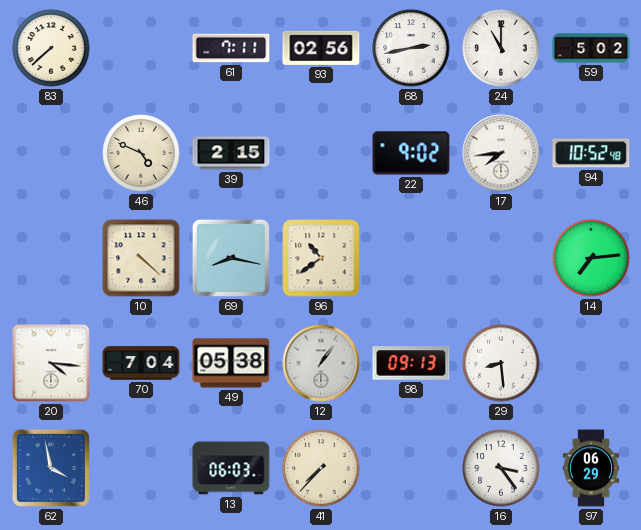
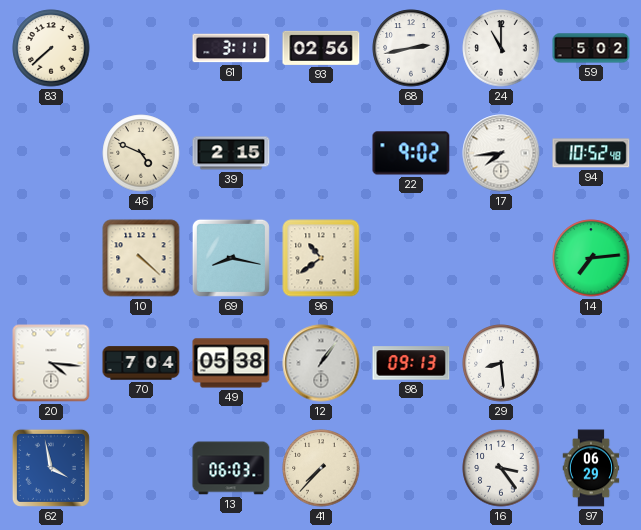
61: 7:11 -> 3:11
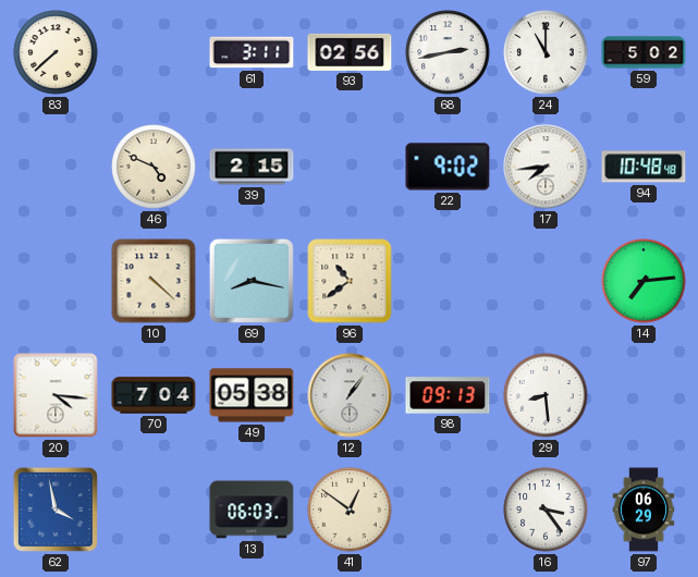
94: 10:52 -> 10:48
41: 7:37 -> 12:51
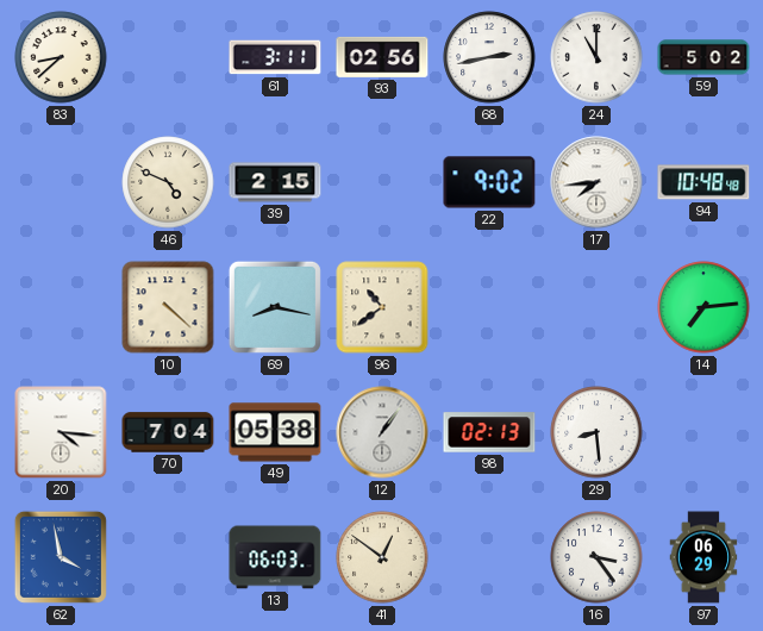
83: 7:38 -> 8:38
98: 09:13 -> 02:13
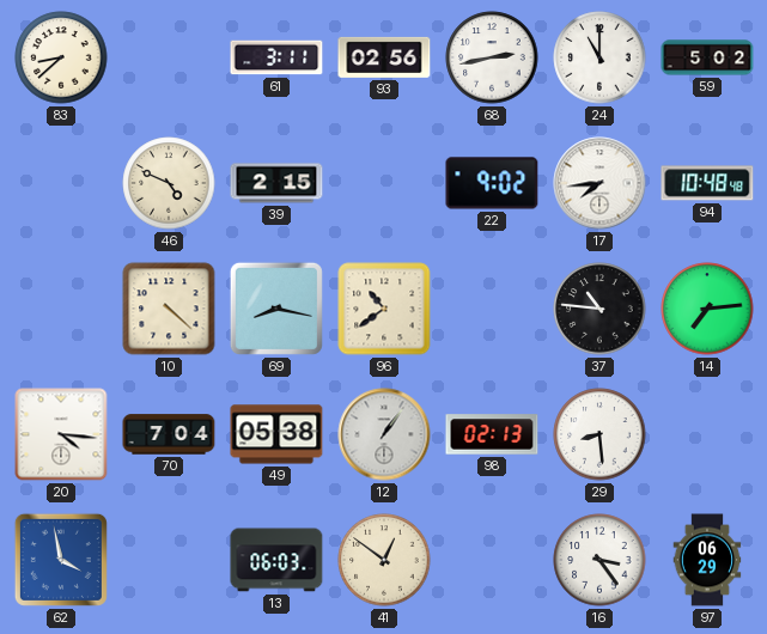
37: none -> 10:46
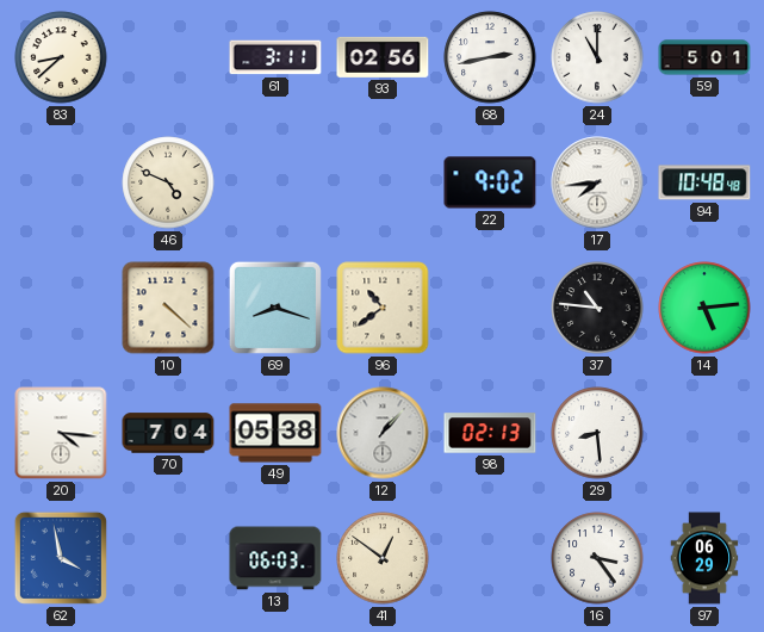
59: 5:02 -> 5:01
39: 2:15 -> none
69: 8:17 -> 8:18
14: 7:14 -> 5:14
12: 1:06 -> 1:07
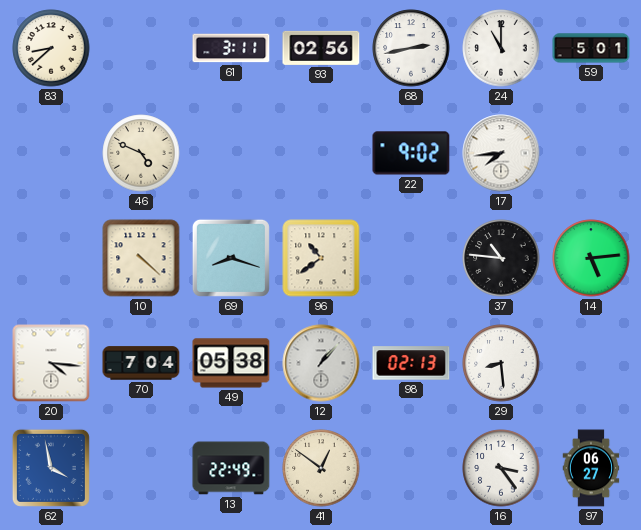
94: 10:48 -> none
13: 06:03 -> 22:49
97: 06:29 -> 06:27
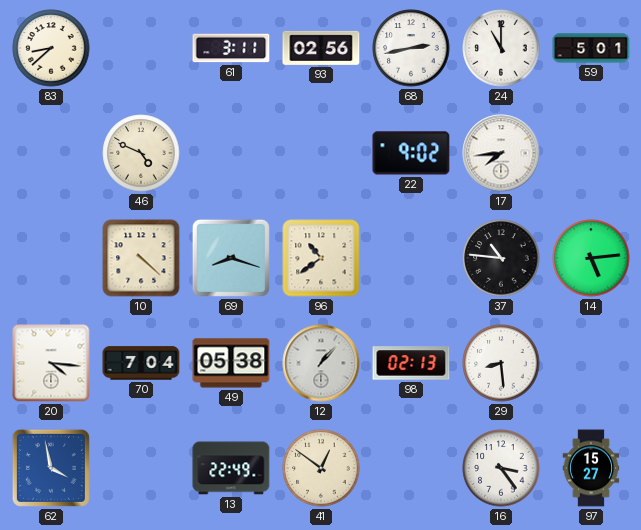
97: 06:27 -> 15:27
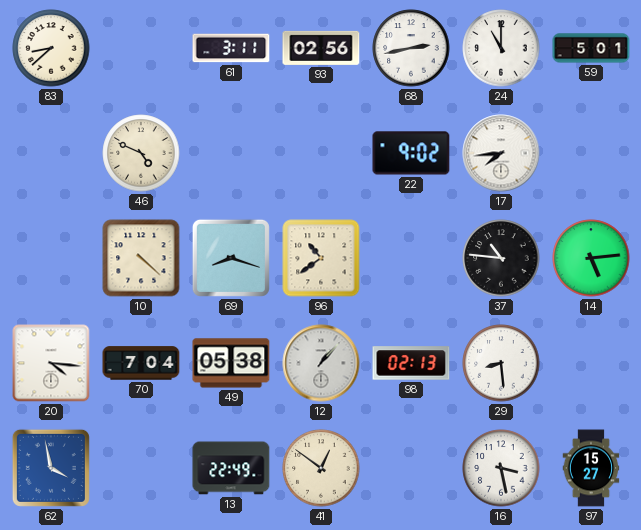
16: 3:24 -> 3:28
